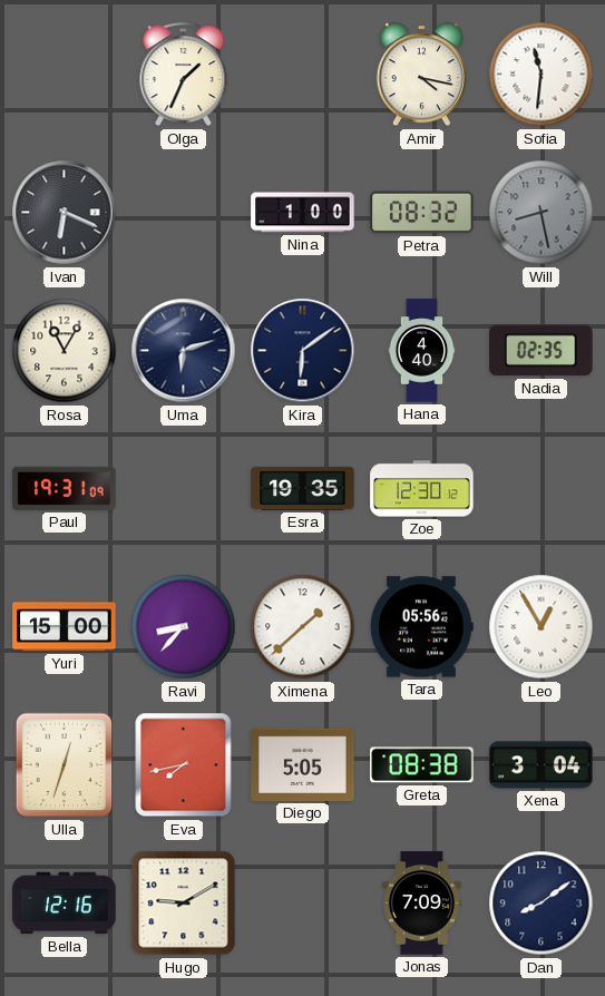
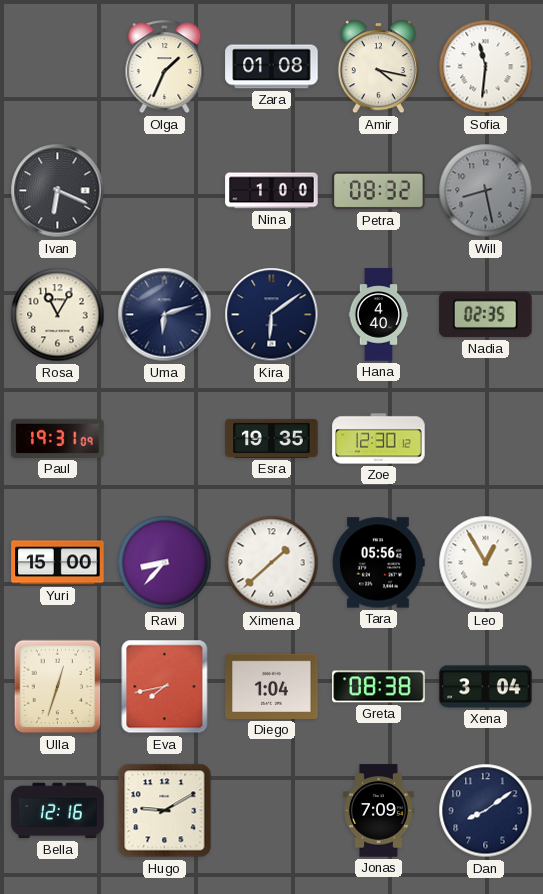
Zara: none -> 01:08
Diego: 5:05 -> 1:04
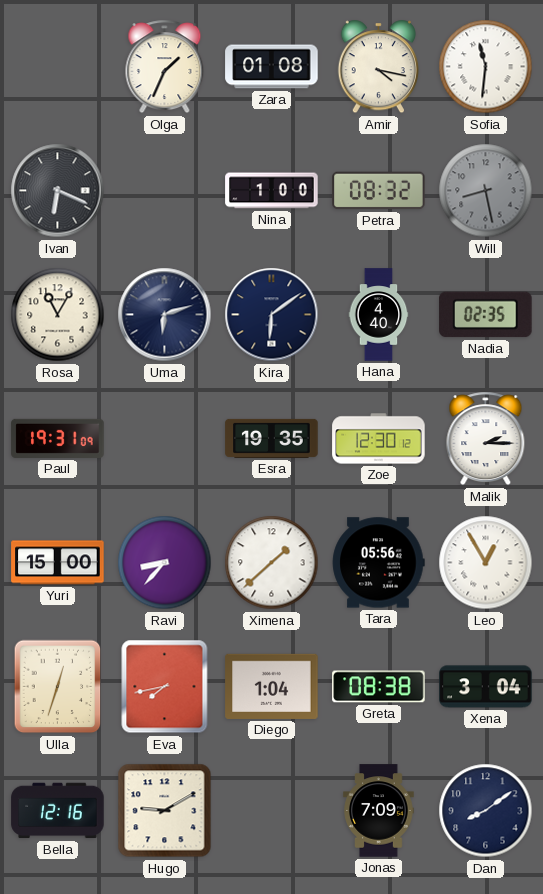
Malik: none -> 2:15
